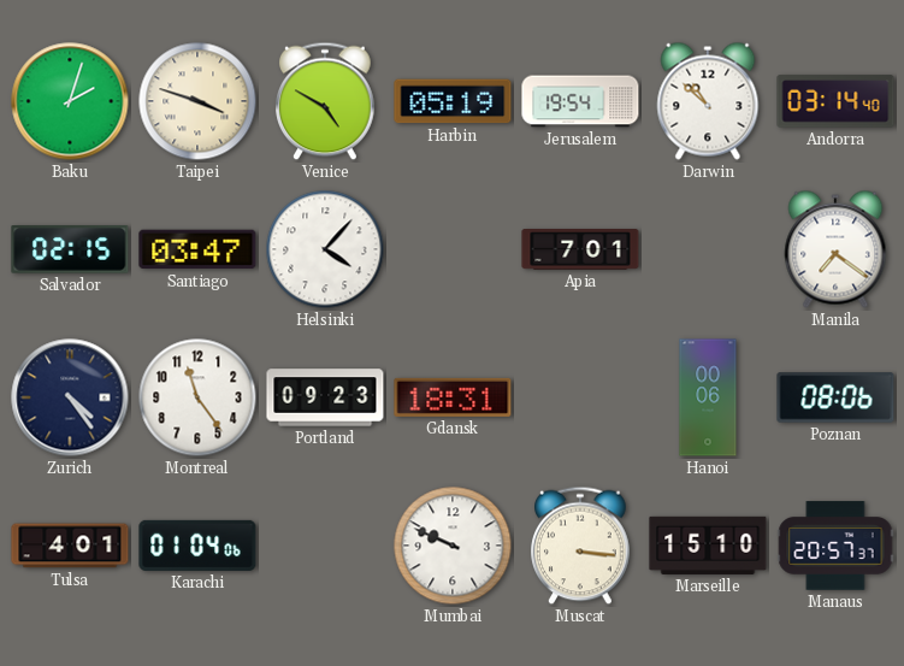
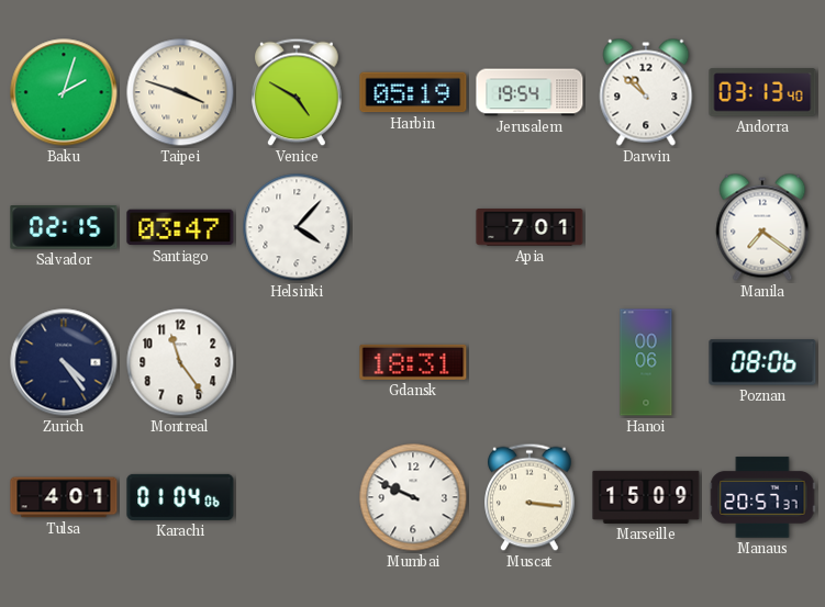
Andorra: 03:14 -> 03:13
Portland: 09:23 -> none
Marseille: 15:10 -> 15:09
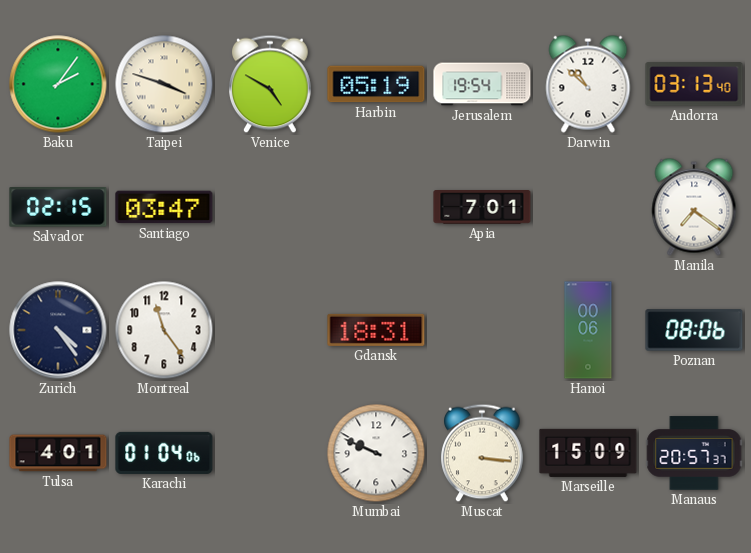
Baku: 2:03 -> 2:06
Helsinki: 4:07 -> none
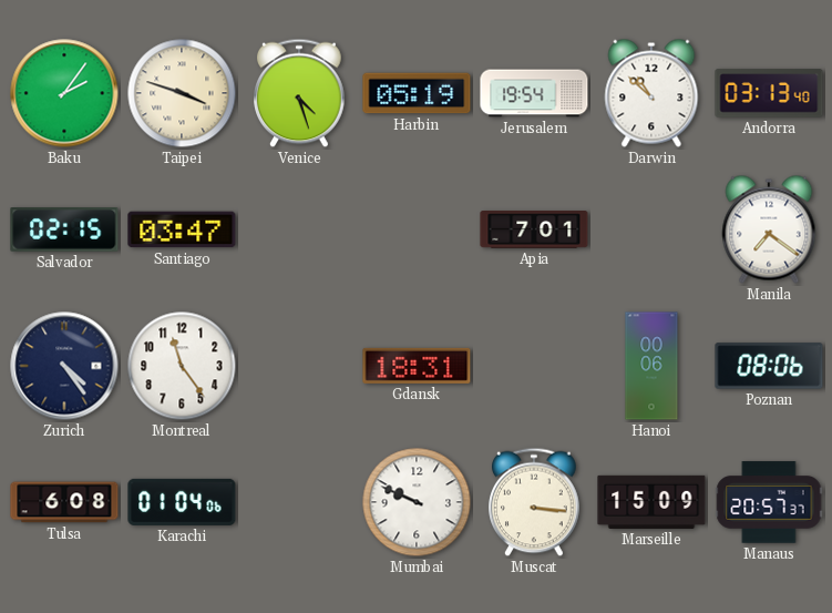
Venice: 4:50 -> 4:27
Tulsa: 4:01 -> 6:08
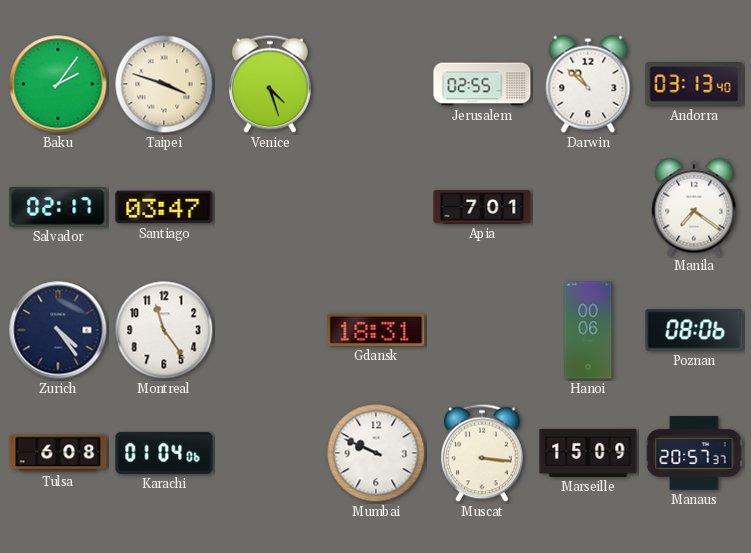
Harbin: 05:19 -> none
Jerusalem: 19:54 -> 02:55
Salvador: 02:15 -> 02:17
